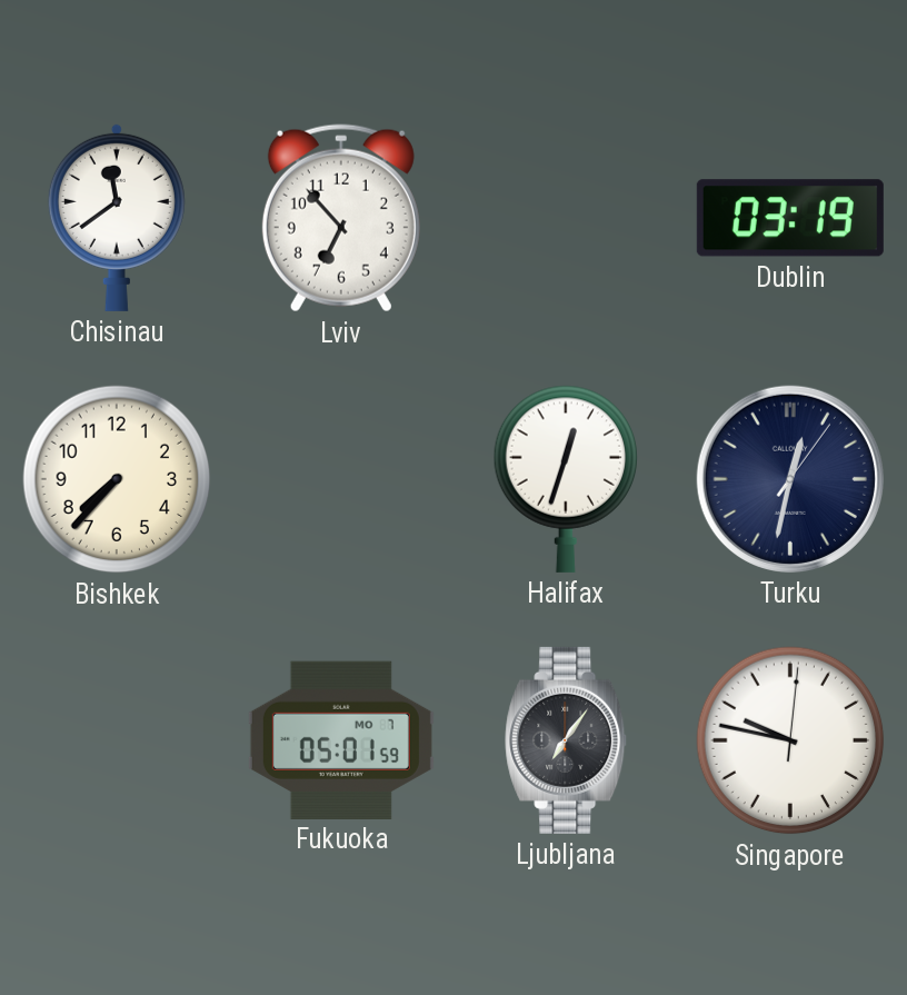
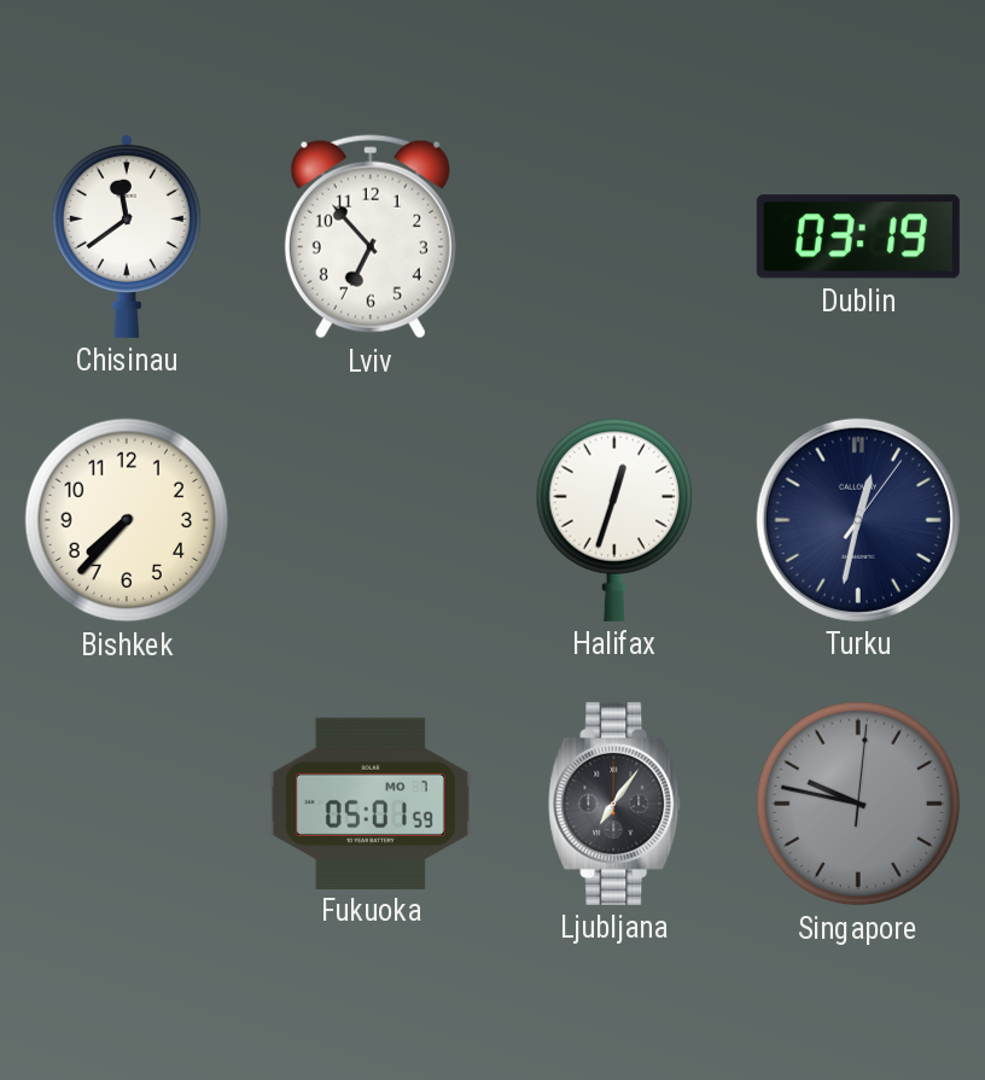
Singapore dial: white -> grey
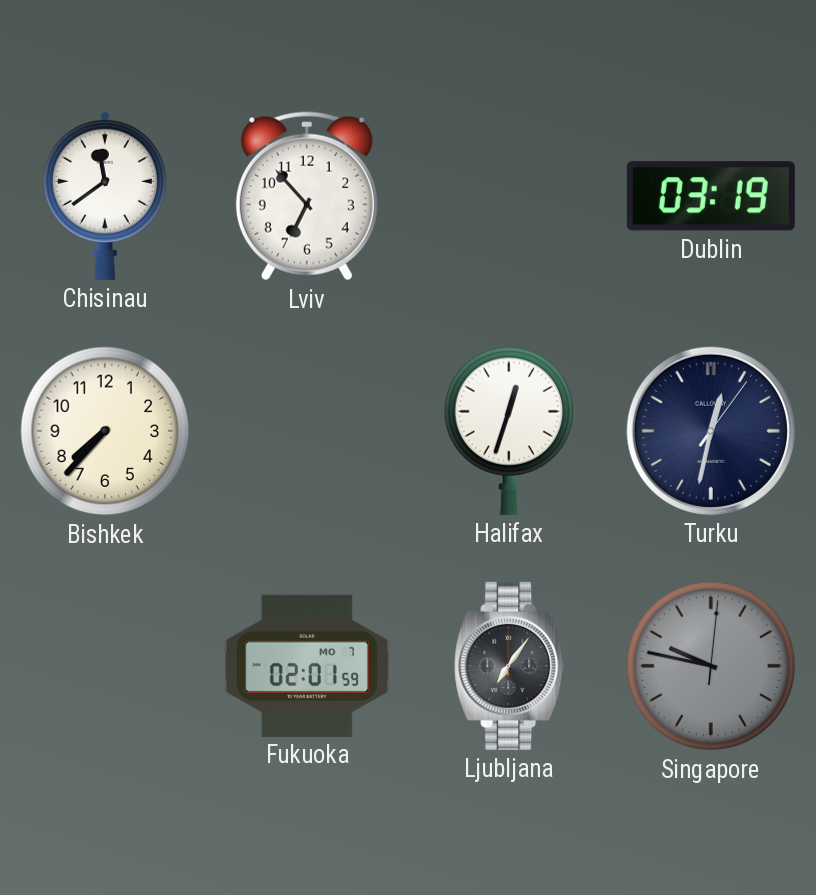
Fukuoka: 05:01 -> 02:01
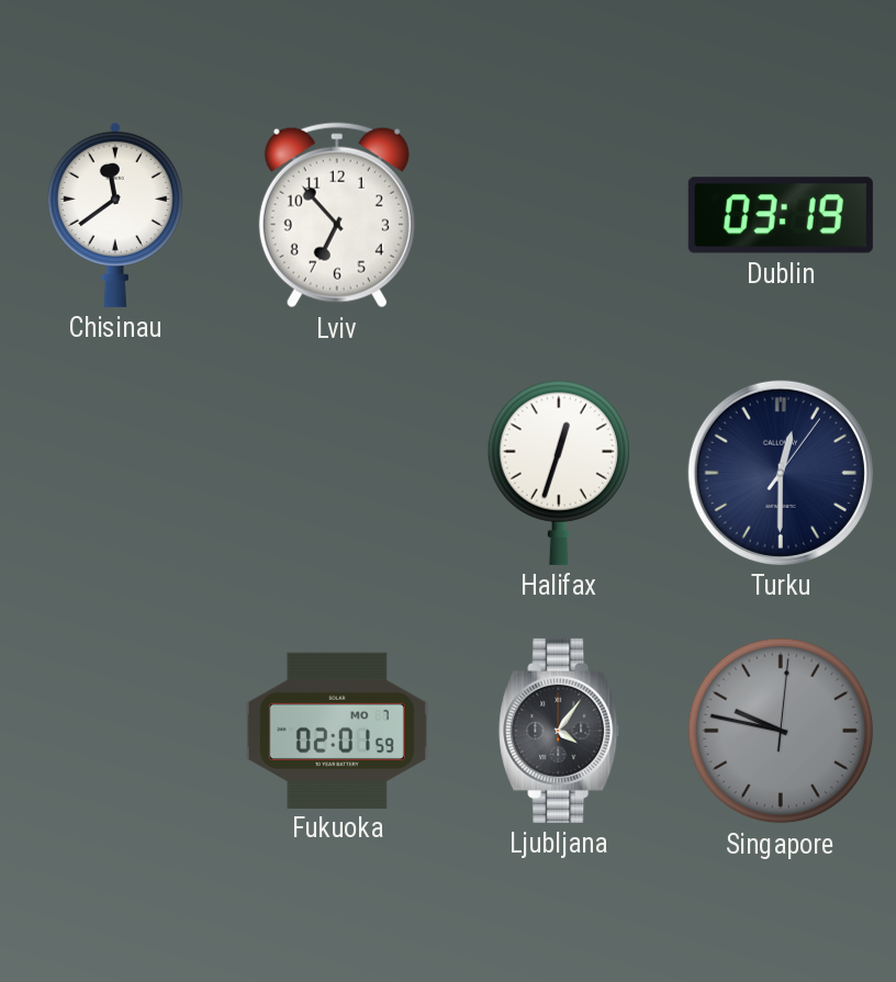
Bishkek: 7:37 -> none
Turku: 12:32 -> 12:30
Ljubljana: 7:06 -> 4:06
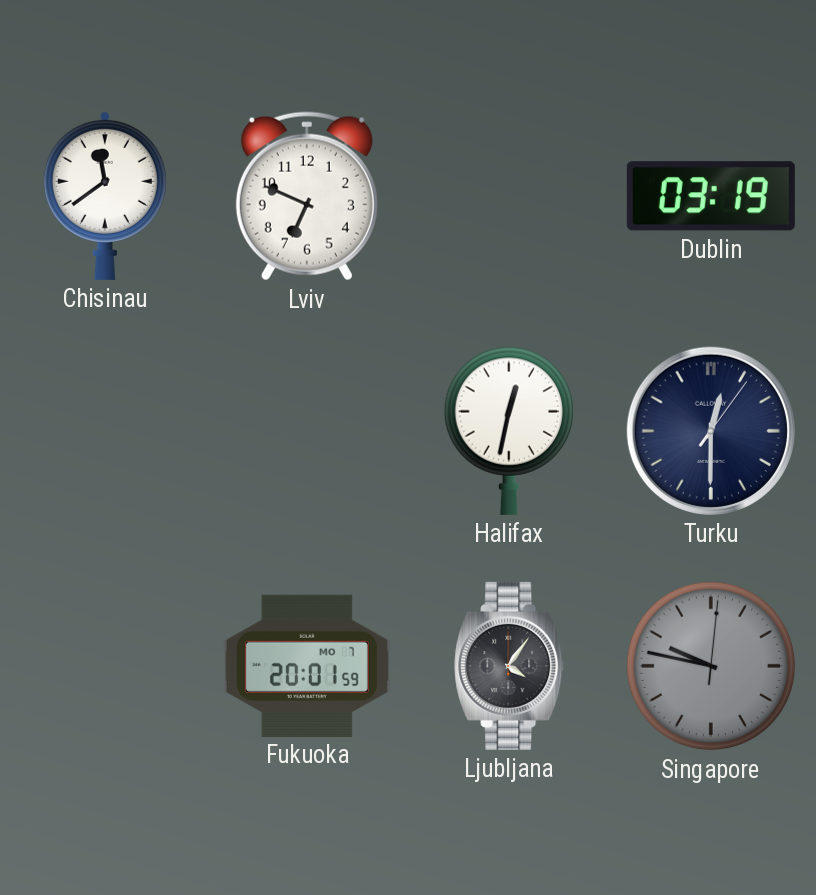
Lviv: 6:53 -> 6:49
Halifax: 12:33 -> 12:32
Fukuoka: 02:01 -> 20:01
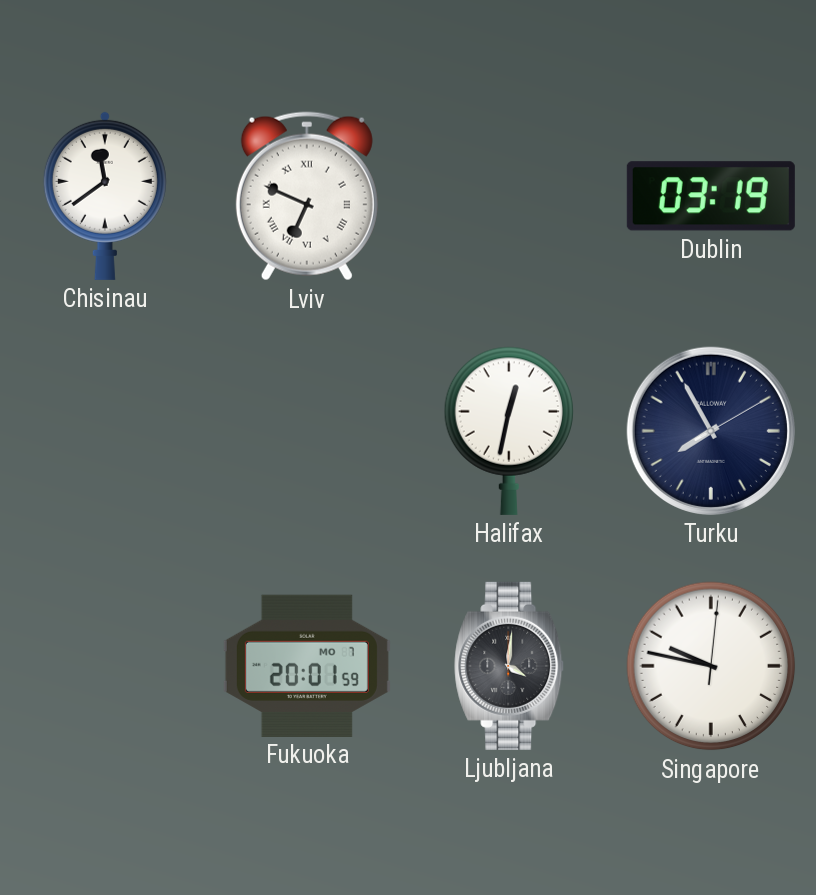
Lviv numerals: Arabic -> Roman
Turku: 12:30 -> 7:55
Ljubljana: 4:06 -> 4:01
Singapore dial: grey -> white
